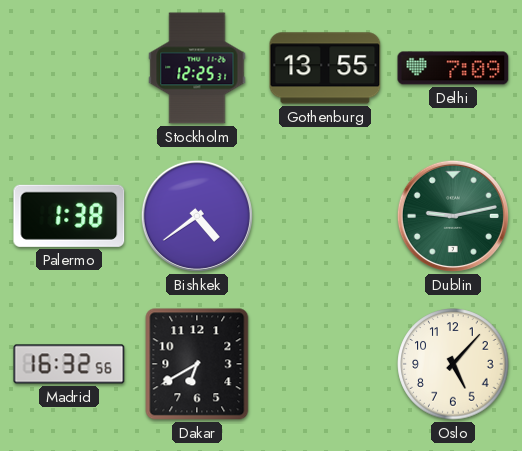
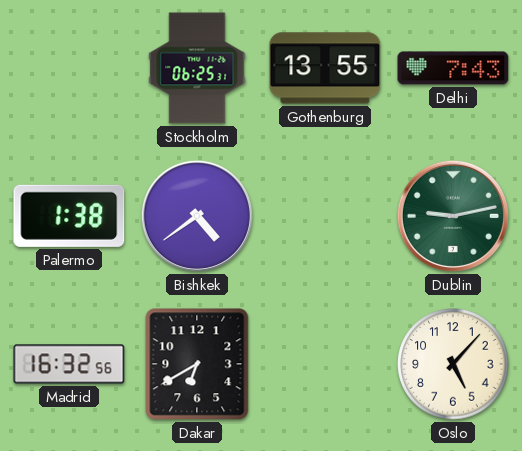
Stockholm: 12:25 -> 06:25
Delhi: 7:09 -> 7:43
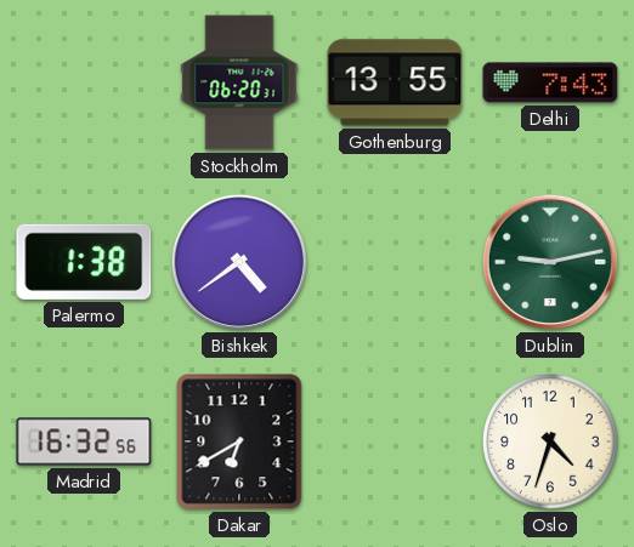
Stockholm: 06:25 -> 06:20
Oslo: 5:07 -> 4:33
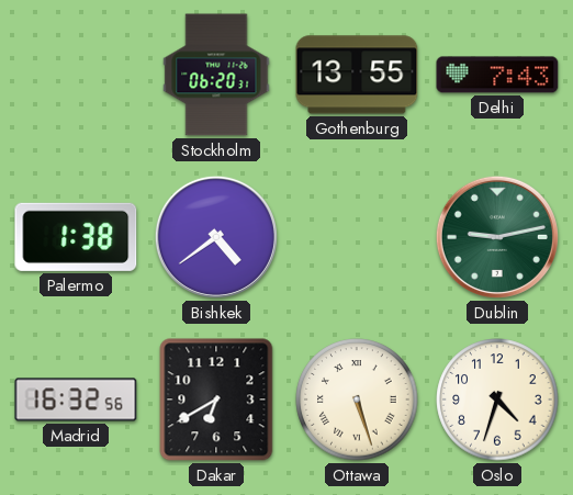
Ottawa: none -> 5:27
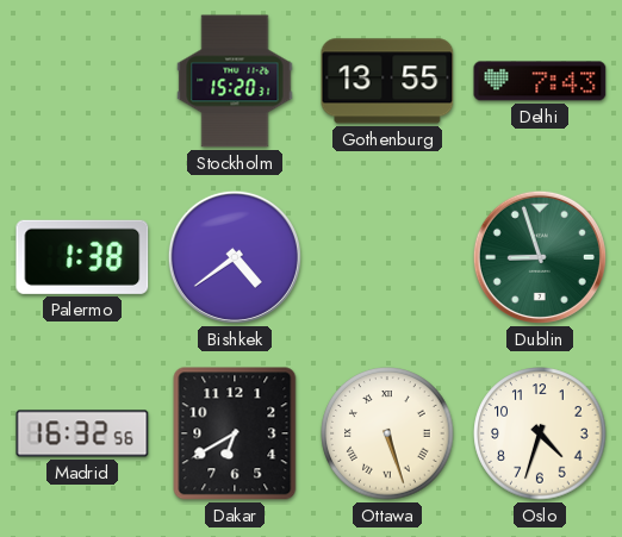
Stockholm: 06:20 -> 15:20
Dublin: 9:13 -> 8:57
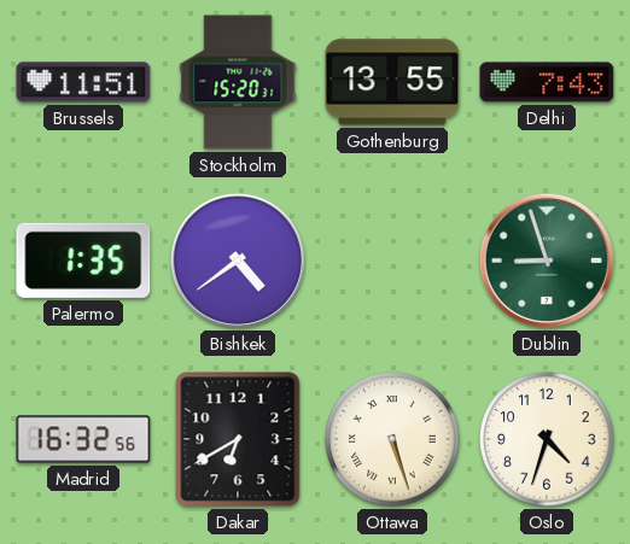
Brussels: none -> 11:51
Palermo: 1:38 -> 1:35
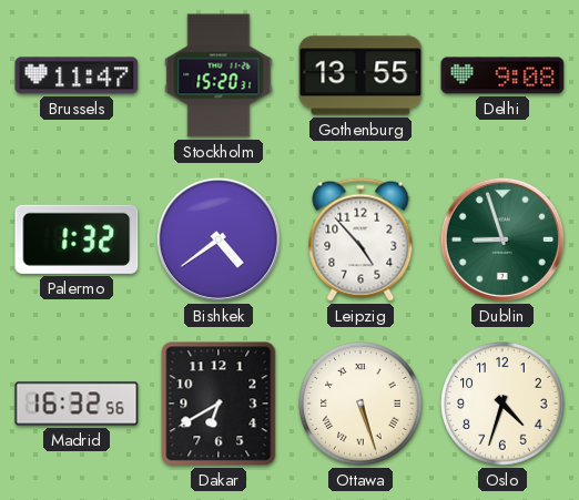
Brussels: 11:51 -> 11:47
Delhi: 7:43 -> 9:08
Palermo: 1:35 -> 1:32
Leipzig: none -> 4:53
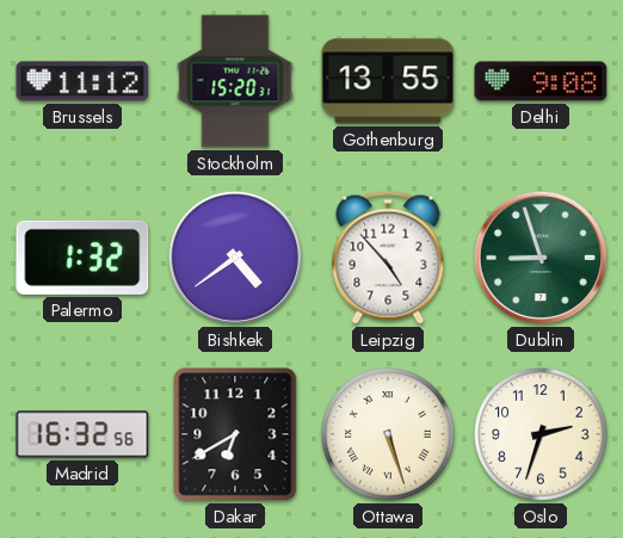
Brussels: 11:47 -> 11:12
Oslo: 4:33 -> 2:33
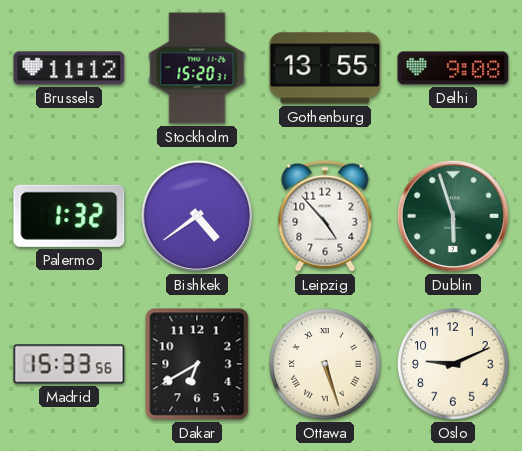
Dublin: 8:57 -> 5:57
Madrid: 16:32 -> 15:33
Oslo: 2:33 -> 9:11
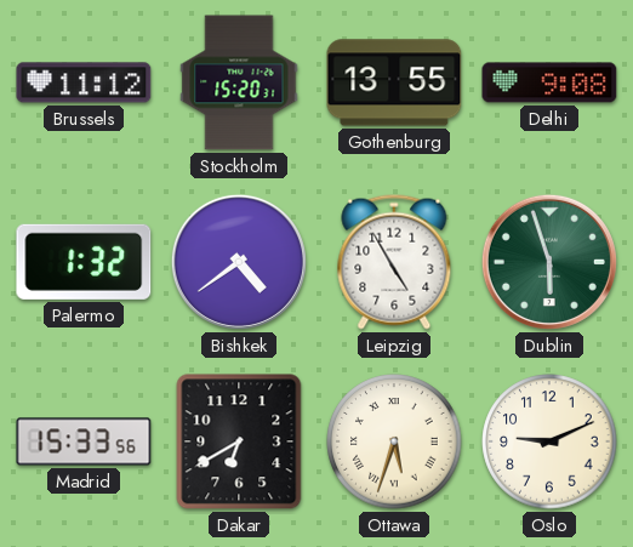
Leipzig: 4:53 -> 4:55
Ottawa: 5:27 -> 5:33
